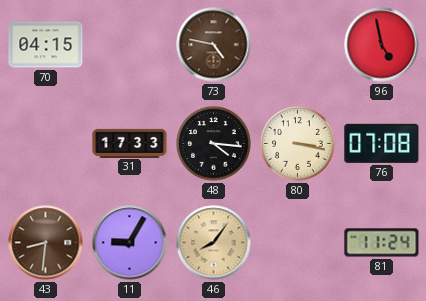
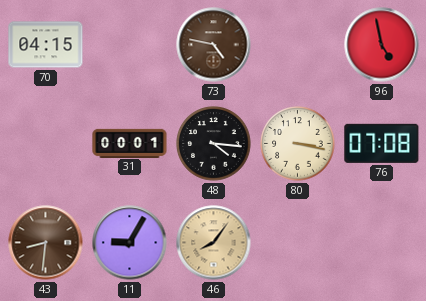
31: 17:33 -> 00:01
81: 11:24 -> none
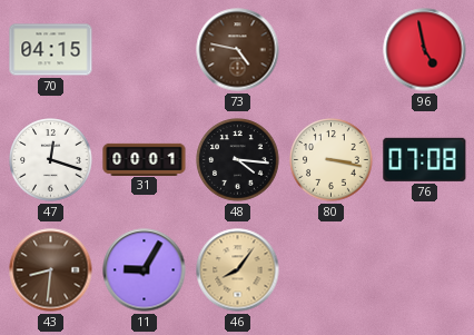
47: none -> 12:18
